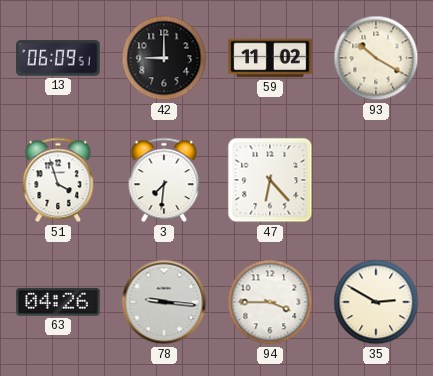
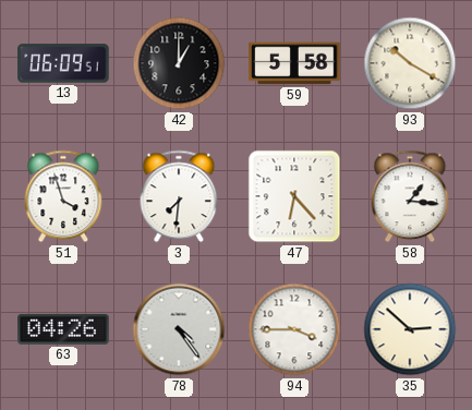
42: 9:00 -> 1:00
59: 11:02 -> 5:58
58: none -> 1:16
78: 9:16 -> 4:24
35: 2:50 -> 2:52
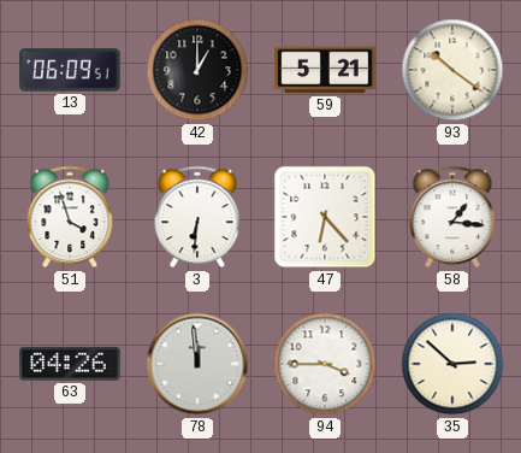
59: 5:58 -> 5:21
93: 10:20 -> 10:21
3: 7:31 -> 6:31
78: 4:24 -> 11:59
